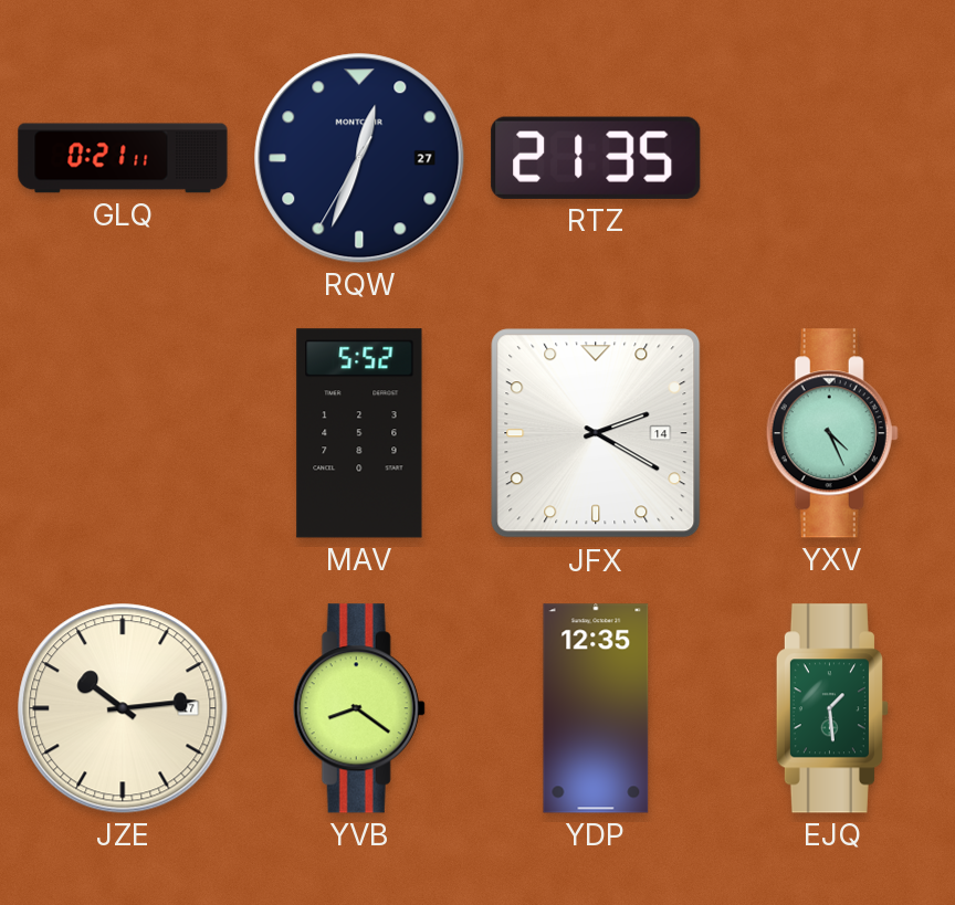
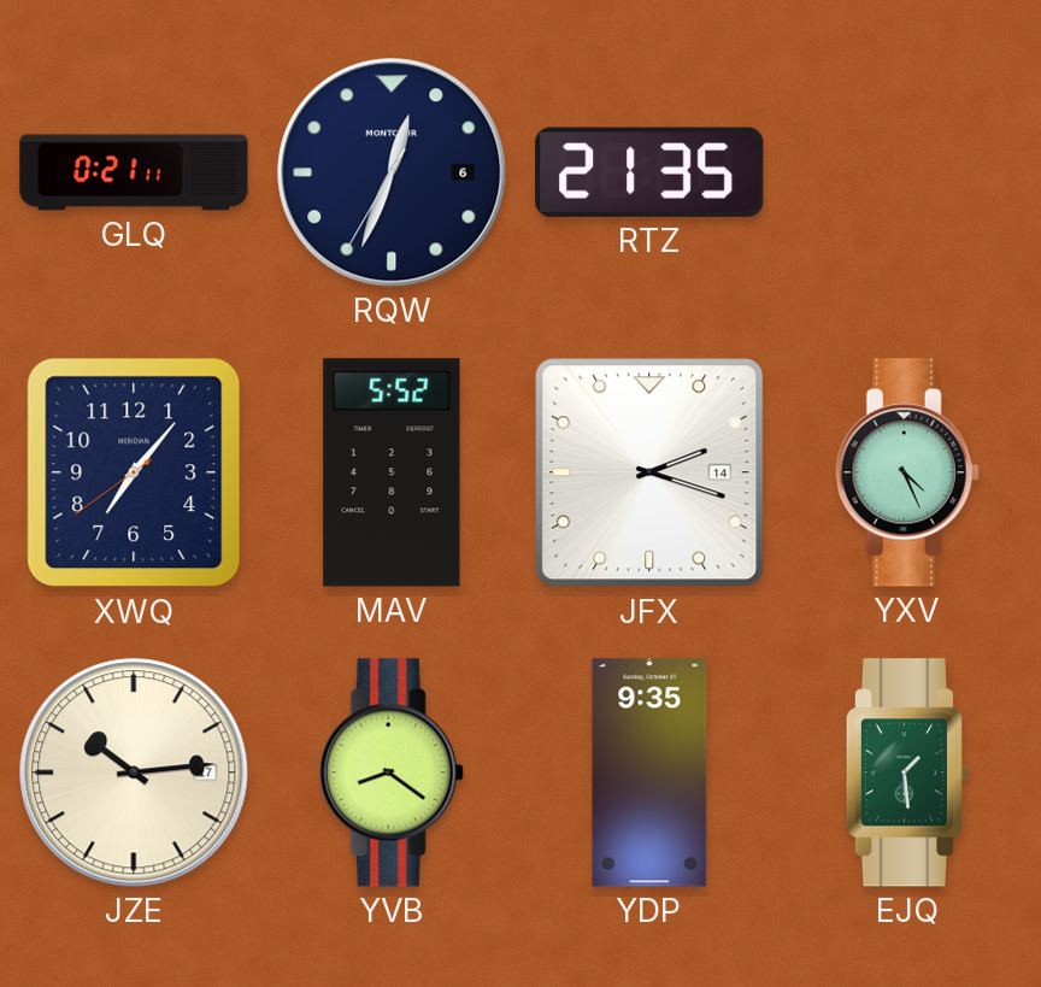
RQW date: 27 -> 6
XWQ: none -> 7:06
JFX: 2:20 -> 2:18
YDP: 12:35 -> 9:35
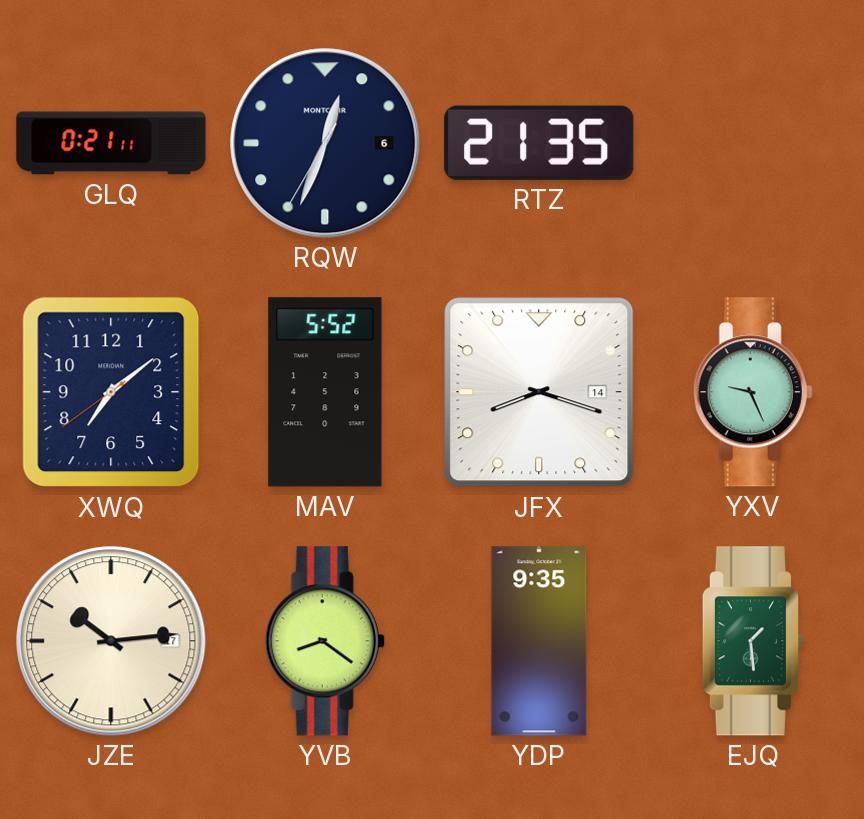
XWQ: 7:06 -> 7:08
JFX: 2:18 -> 8:18
YXV: 4:26 -> 9:26
